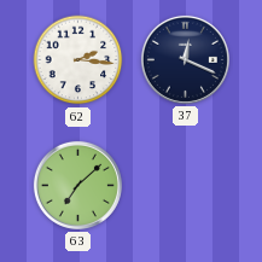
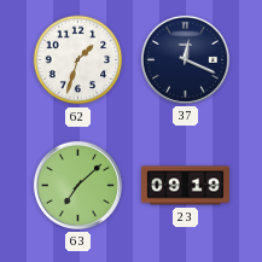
62: 2:16 -> 1:33
23: none -> 09:19
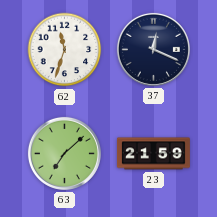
62: 1:33 -> 11:33
23: 09:19 -> 21:59
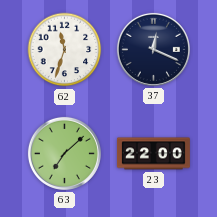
23: 21:59 -> 22:00
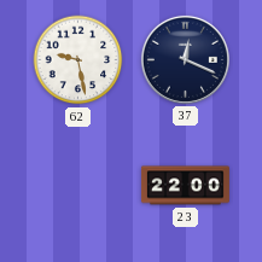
62: 11:33 -> 9:28
63: 7:08 -> none
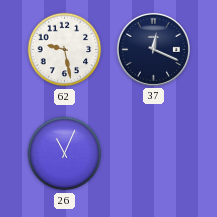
26: none -> 11:04
23: 22:00 -> none
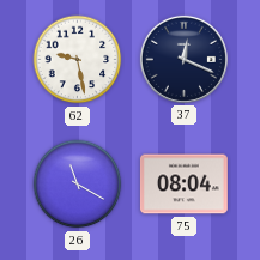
26: 11:04 -> 11:20
75: none -> 08:04
